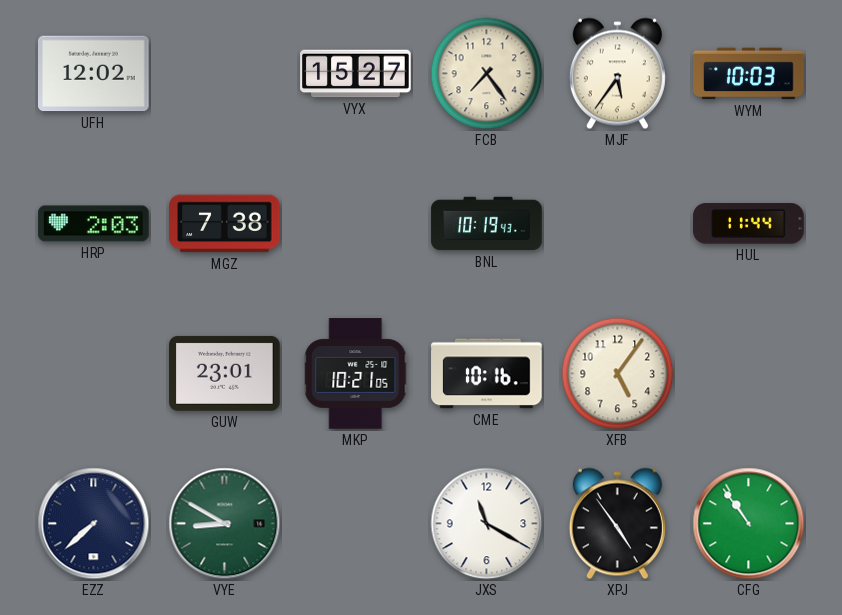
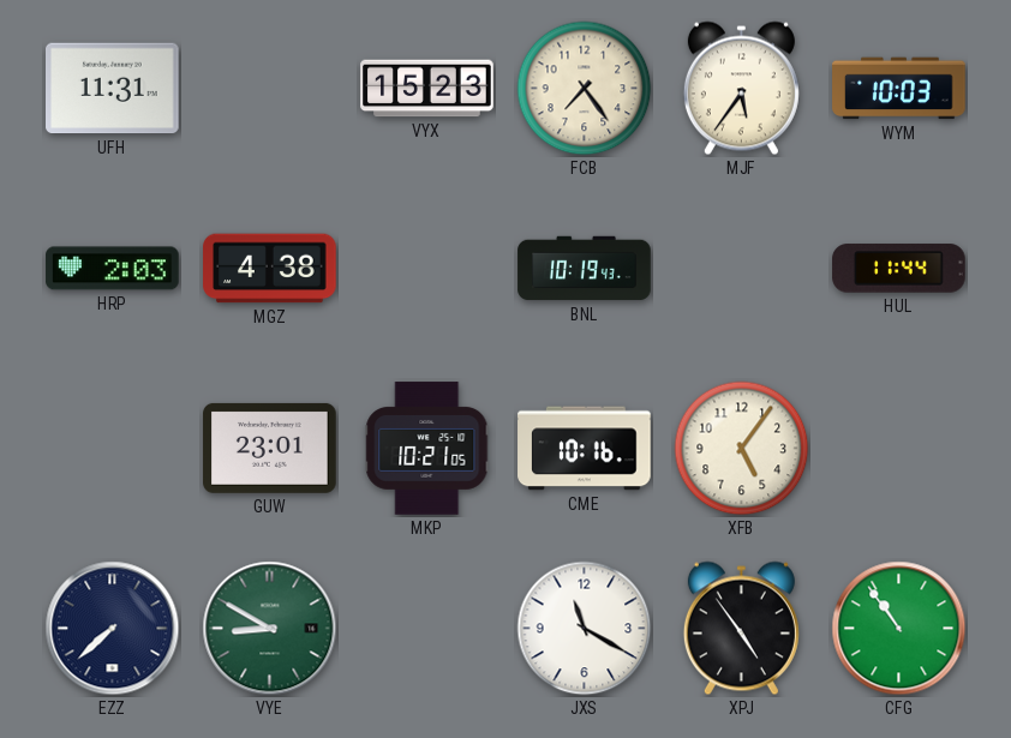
UFH: 12:02 -> 11:31
VYX: 15:27 -> 15:23
MGZ: 7:38 -> 4:38
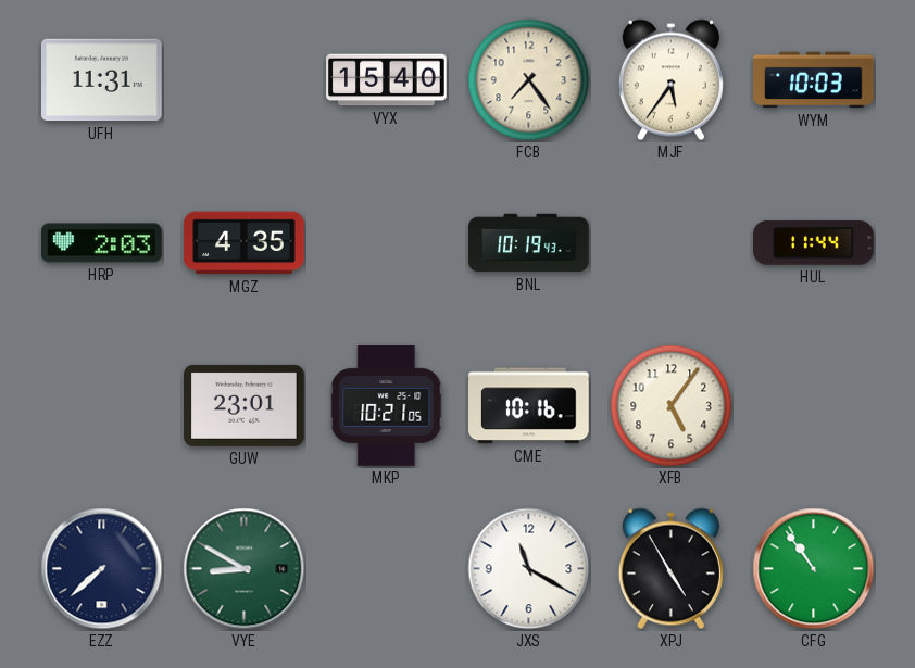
VYX: 15:23 -> 15:40
MGZ: 4:38 -> 4:35
XPJ: 4:54 -> 4:55
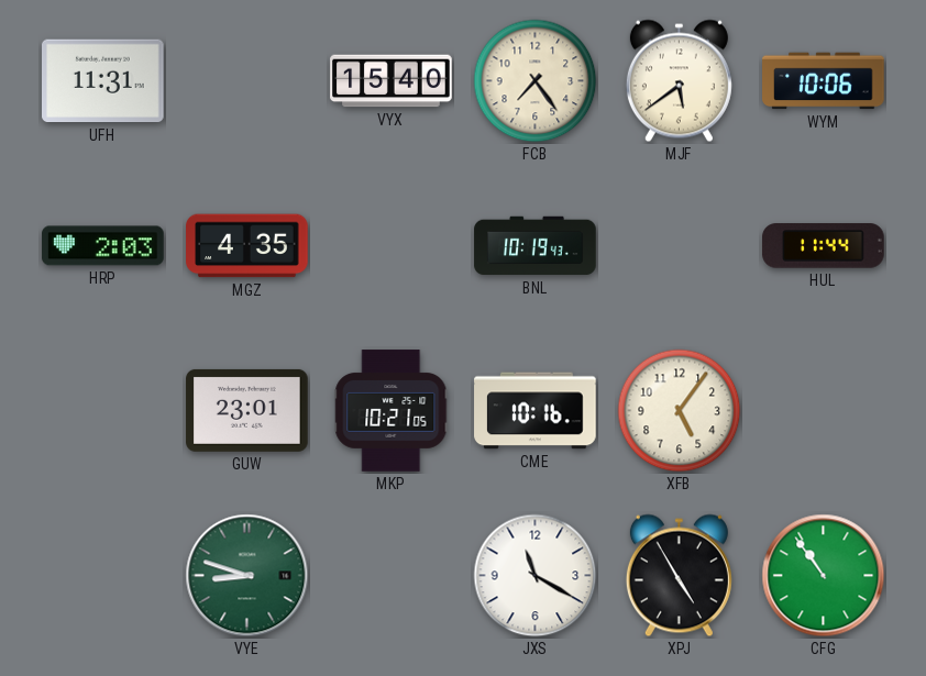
MJF: 5:36 -> 5:39
WYM: 10:03 -> 10:06
EZZ: 7:38 -> none
VYE: 8:50 -> 8:48
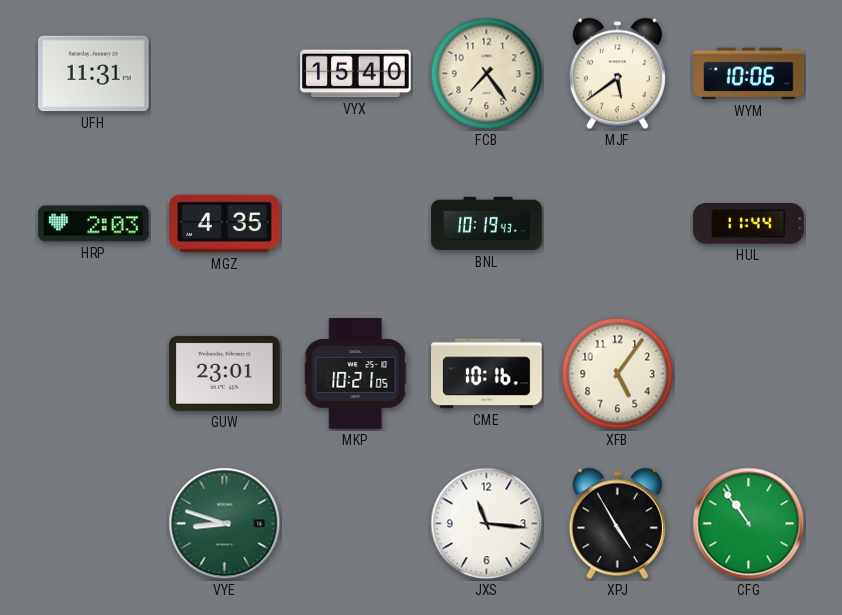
JXS: 11:20 -> 11:16
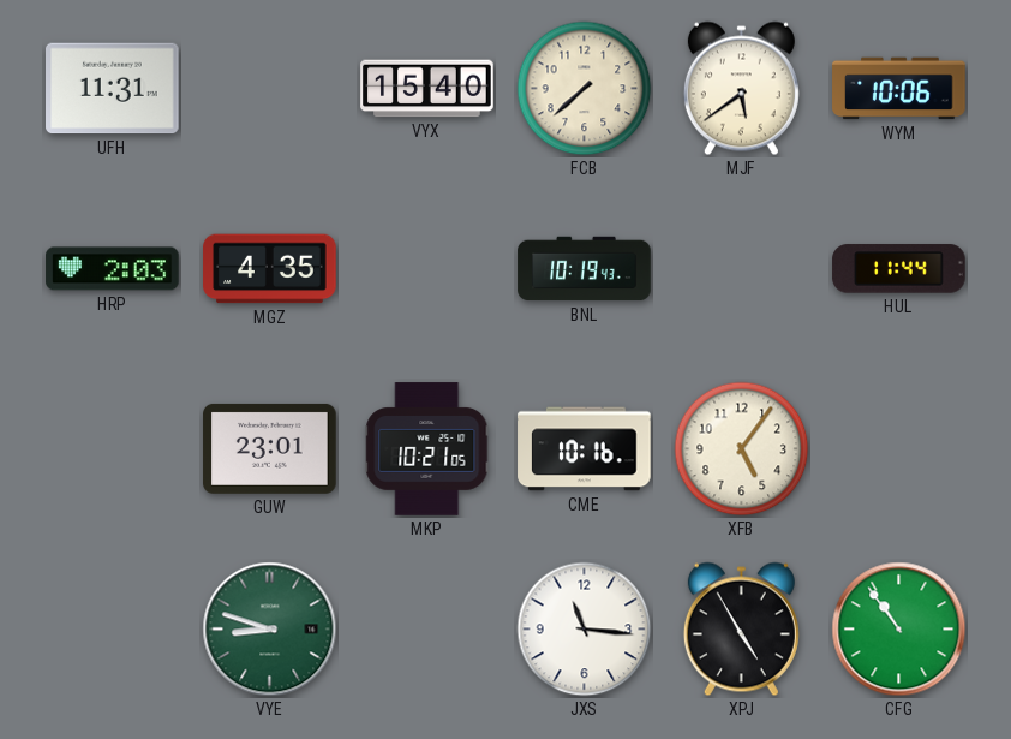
FCB: 7:24 -> 7:38
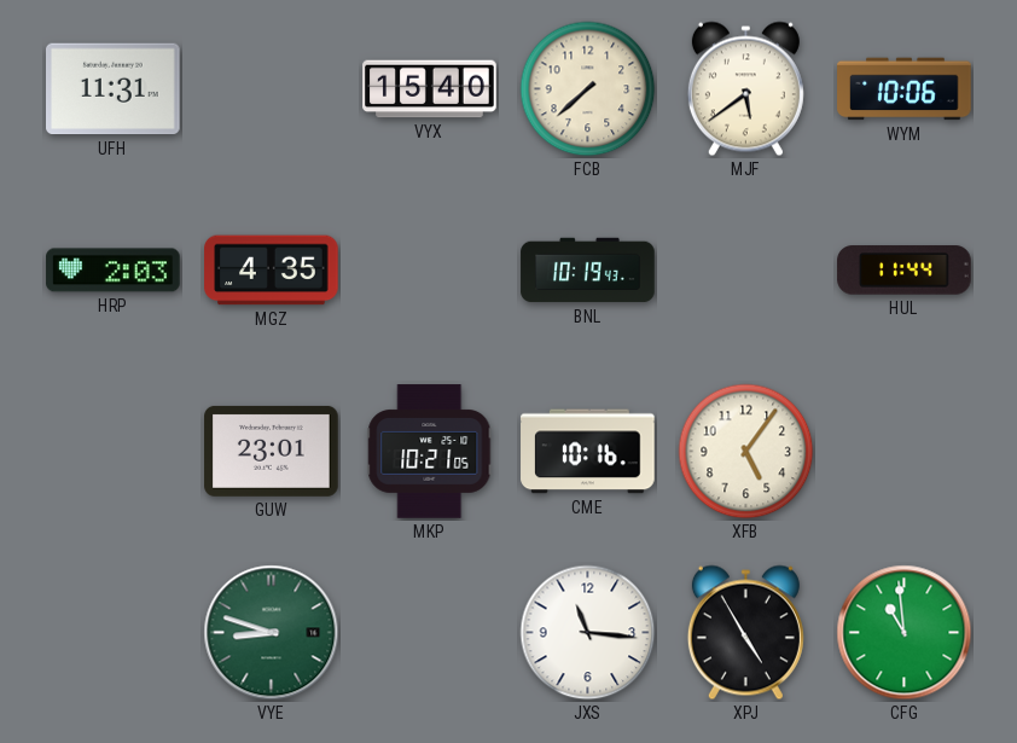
CFG: 10:54 -> 10:59
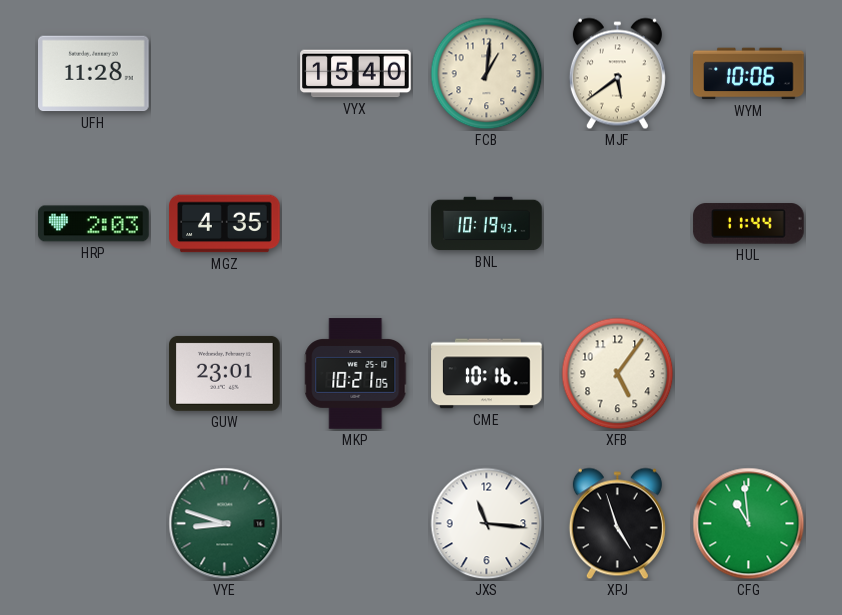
UFH: 11:31 -> 11:28
FCB: 7:38 -> 1:01
XPJ: 4:55 -> 4:57
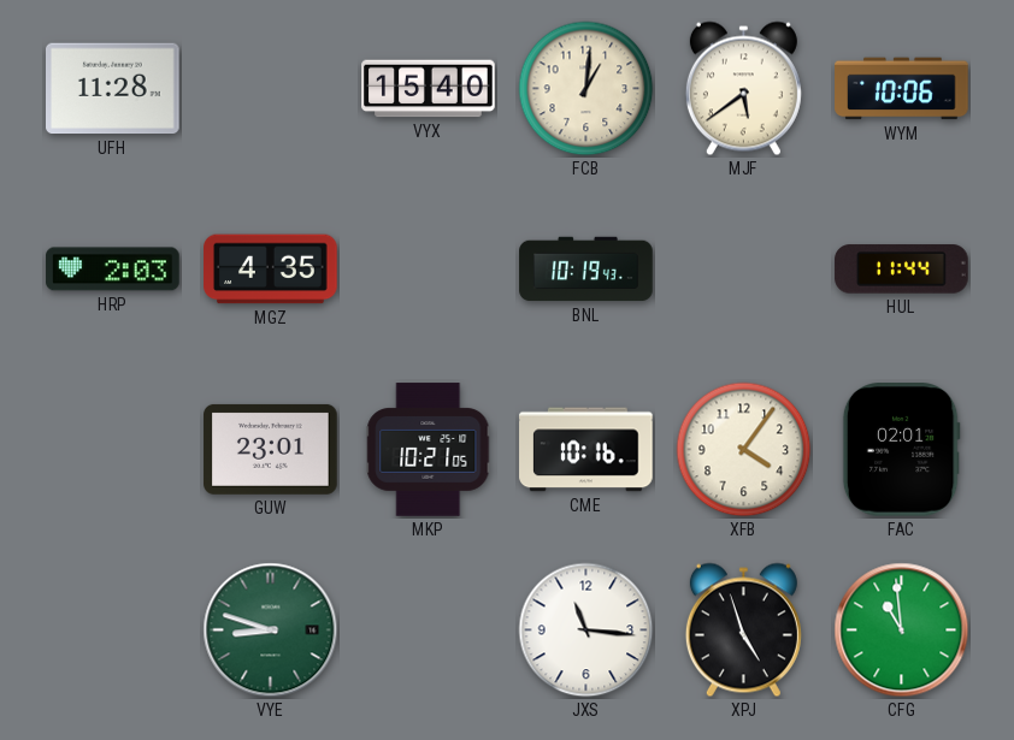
XFB: 5:06 -> 4:06
FAC: none -> 02:01
